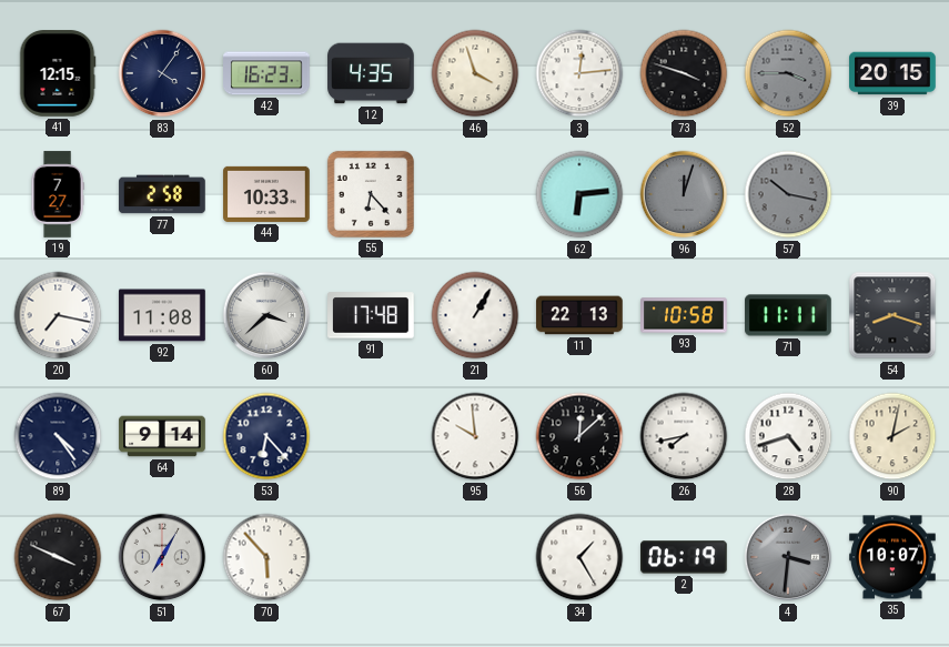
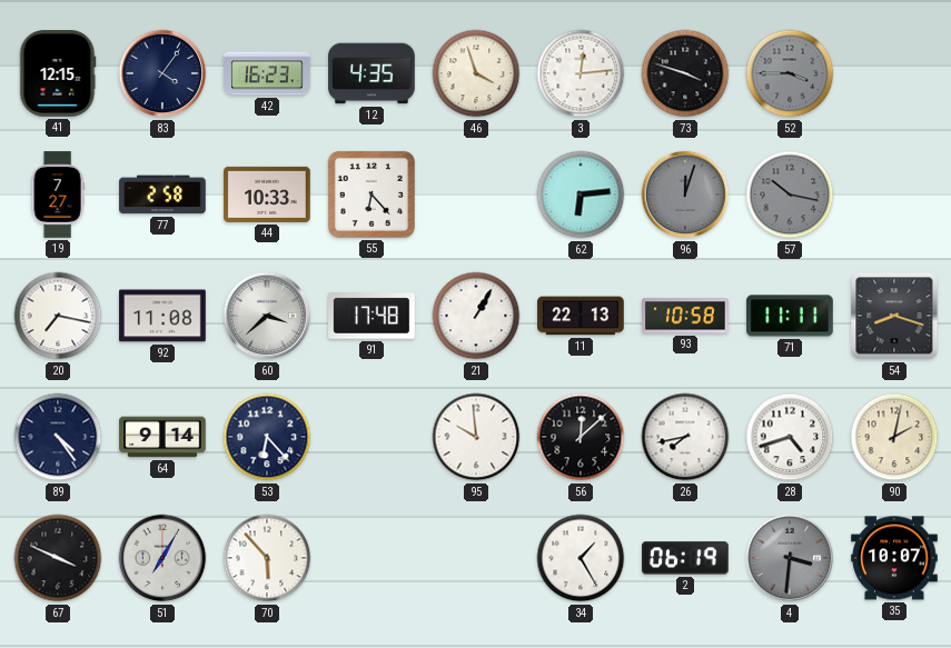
39: 20:15 -> none
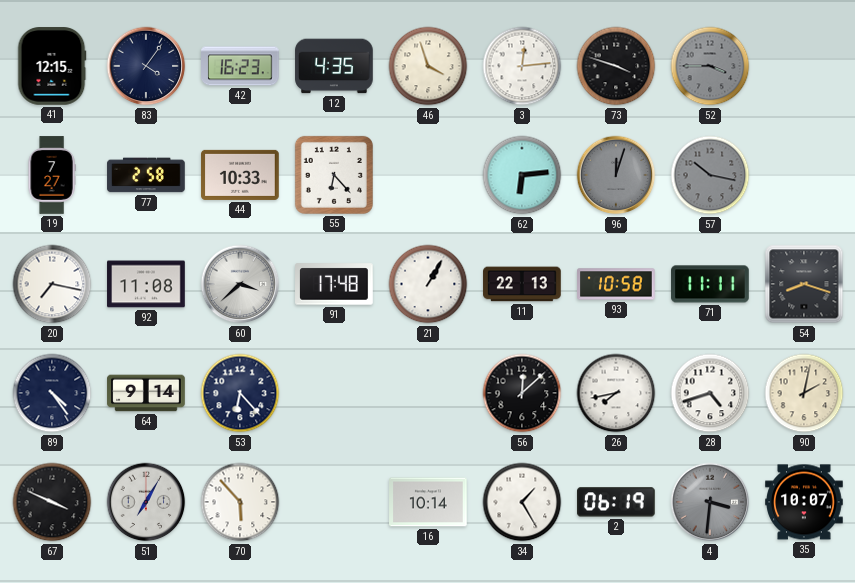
95: 9:59 -> none
16: none -> 10:14
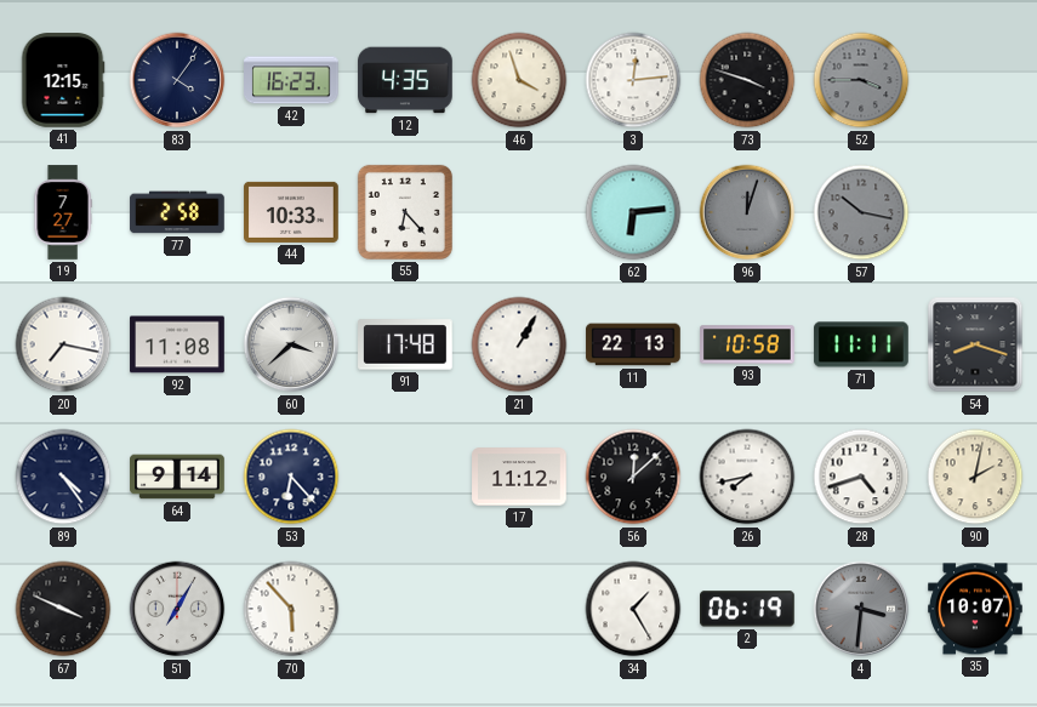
17: none -> 11:12
16: 10:14 -> none
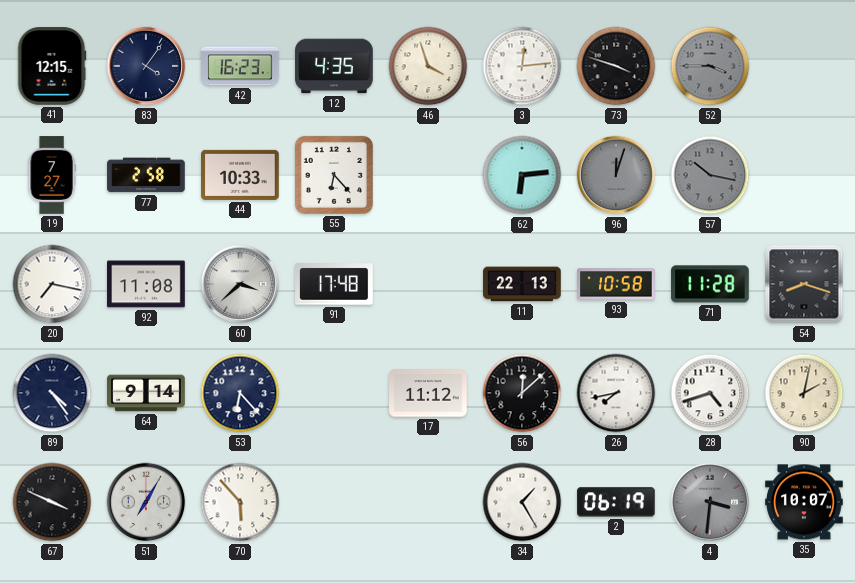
21: 1:05 -> none
71: 11:11 -> 11:28
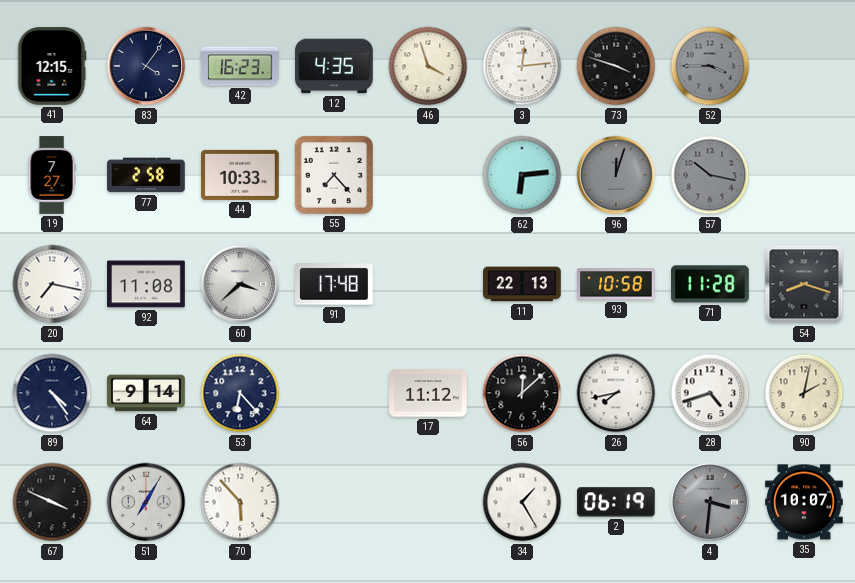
55: 6:23 -> 7:23
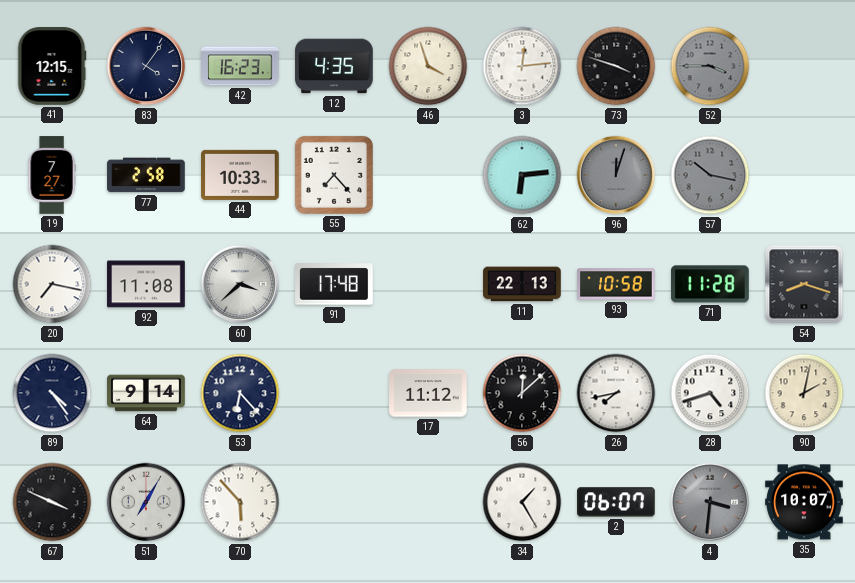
2: 06:19 -> 06:07
